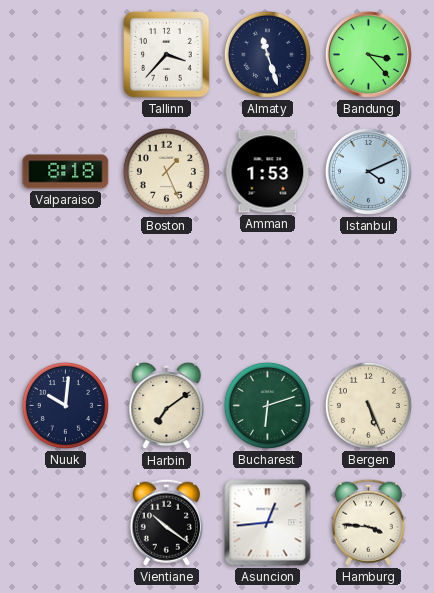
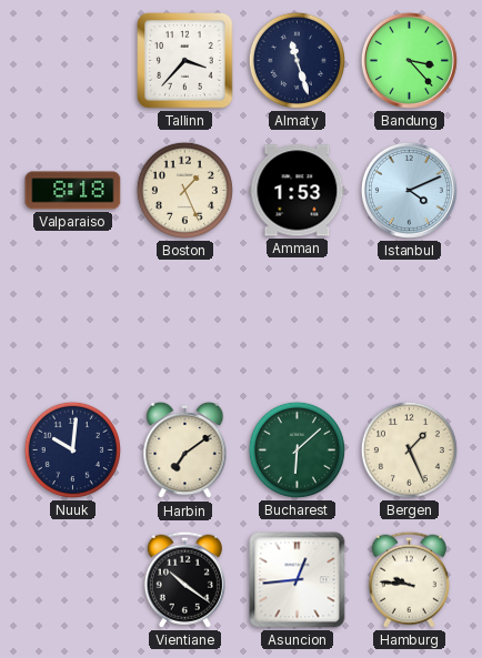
Bucharest: 6:12 -> 6:08
Bergen: 5:26 -> 1:26
Hamburg: 3:46 -> 9:46
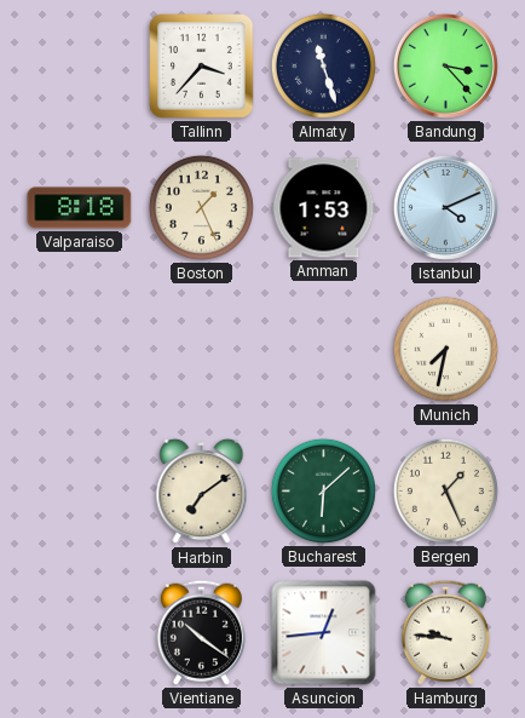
Munich: none -> 7:32
Nuuk: 10:01 -> none
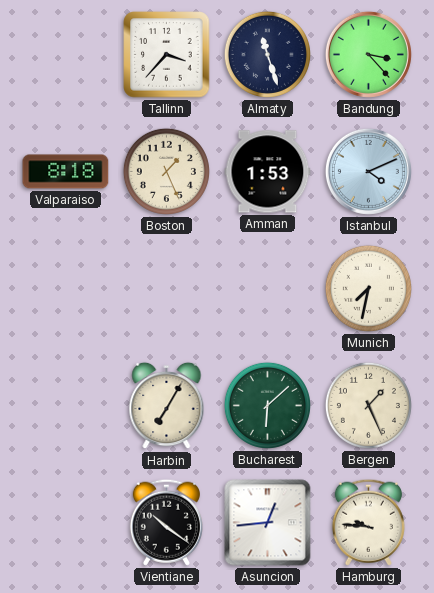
Harbin: 7:09 -> 7:05
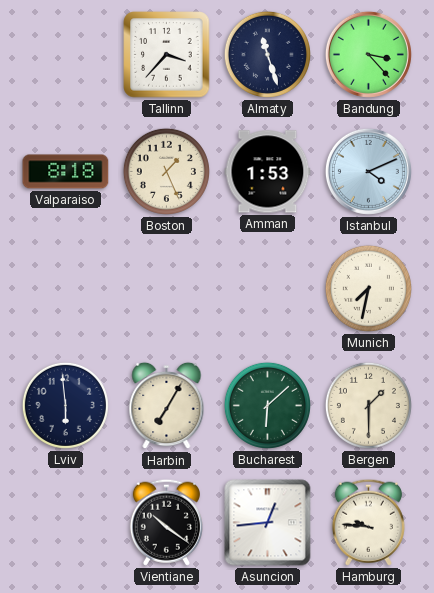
Lviv: none -> 5:59
Bergen: 1:26 -> 1:30
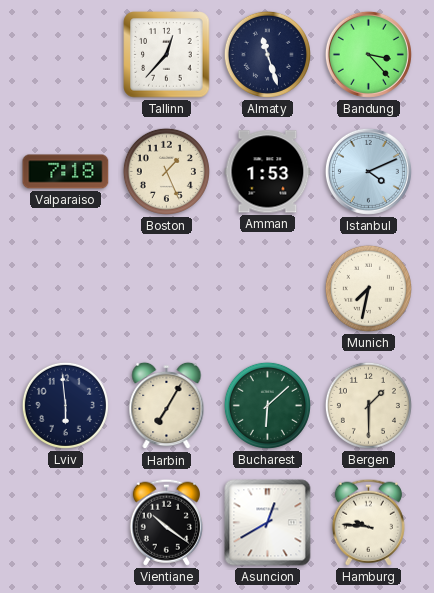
Tallinn: 3:37 -> 12:37
Valparaiso: 8:18 -> 7:18
Asuncion: 12:44 -> 12:40
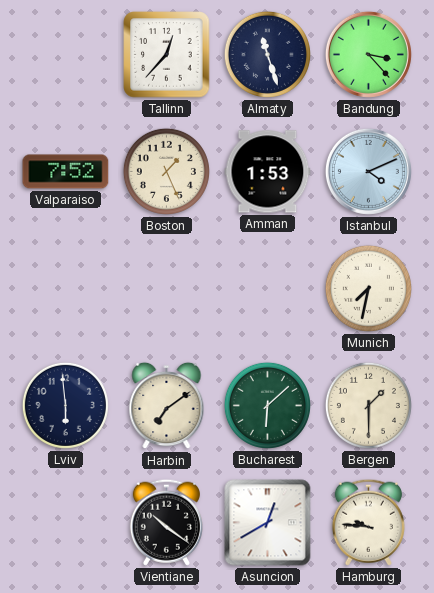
Valparaiso: 7:18 -> 7:52
Harbin: 7:05 -> 7:09
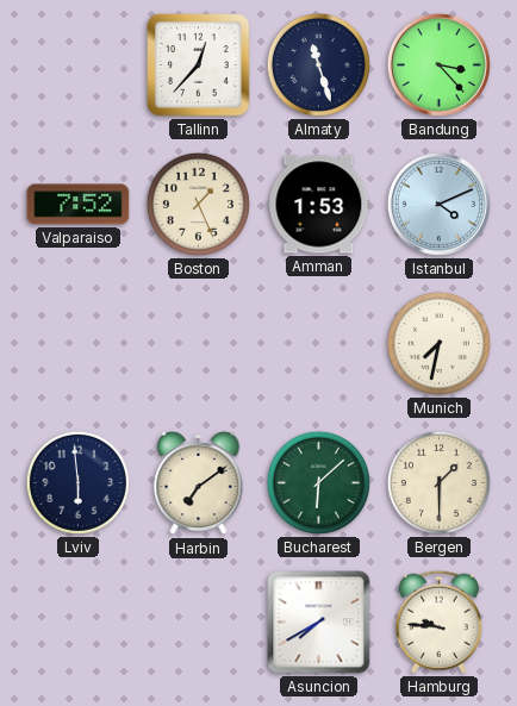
Vientiane: 10:21 -> none
Asuncion: 12:40 -> 7:40
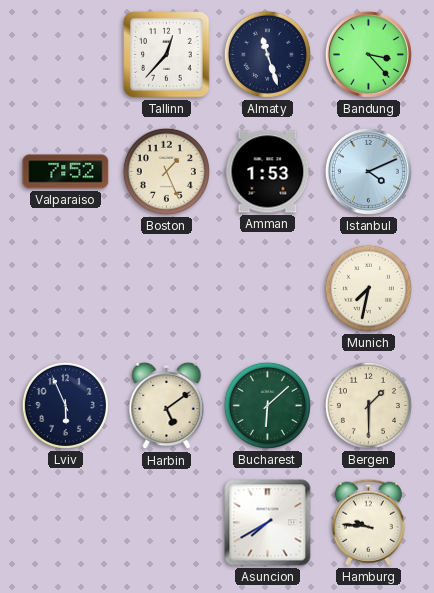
Lviv: 5:59 -> 5:56
Harbin: 7:09 -> 5:09
